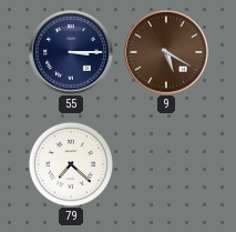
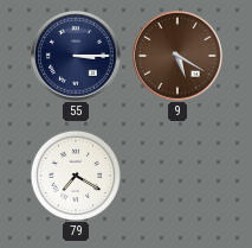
79: 7:22 -> 7:20
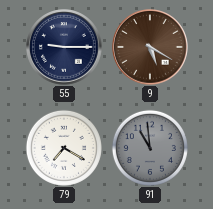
55: 3:15 -> 9:15
91: none -> 10:59
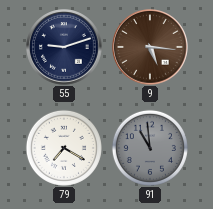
55: 9:15 -> 9:12
9: 5:20 -> 5:16
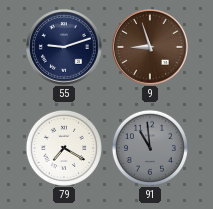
9: 5:16 -> 8:57
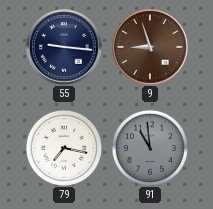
55: 9:12 -> 9:16
79: 7:20 -> 7:17
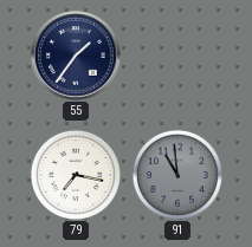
55: 9:16 -> 1:36
9: 8:57 -> none
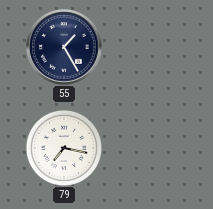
55: 1:36 -> 1:25
91: 10:59 -> none
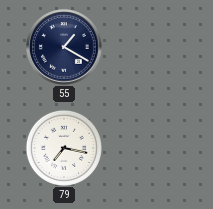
55: 1:25 -> 1:20
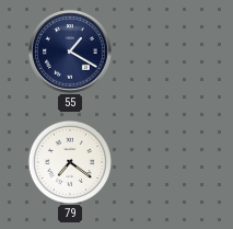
79: 7:17 -> 7:21
